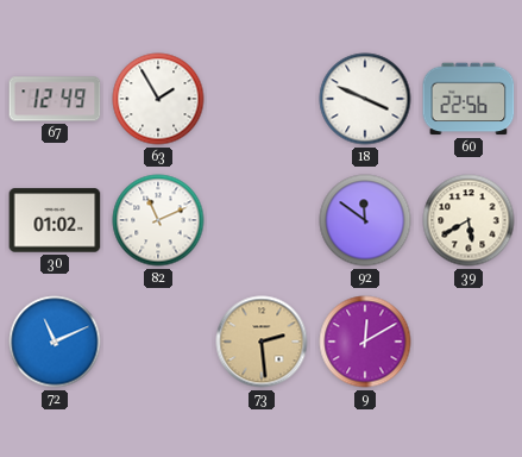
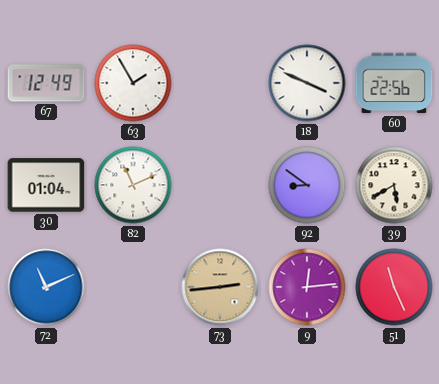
30: 01:02 -> 01:04
92: 11:51 -> 8:51
73: 2:29 -> 2:44
9: 12:10 -> 12:14
51: none -> 11:26
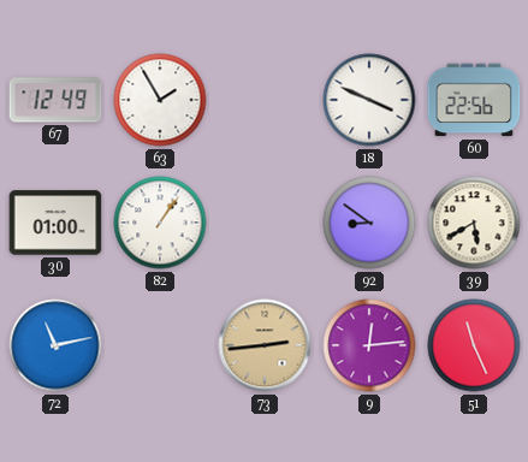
30: 01:04 -> 01:00
82: 11:11 -> 1:06
72: 11:11 -> 11:13
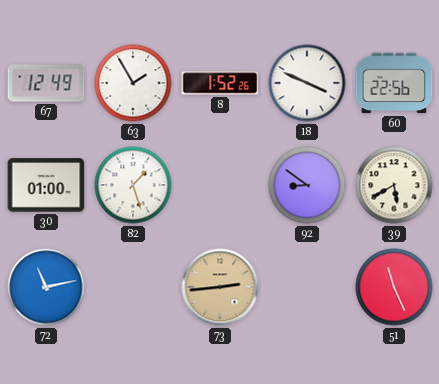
8: none -> 1:52
82: 1:06 -> 1:27
9: 12:14 -> none
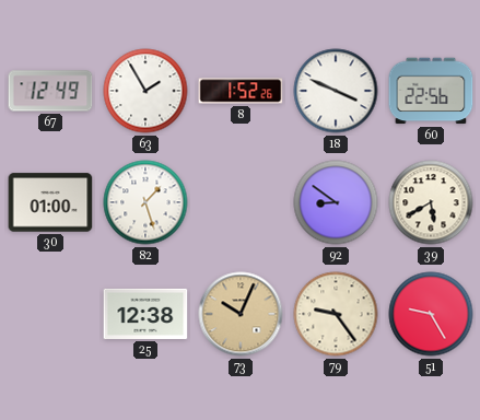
72: 11:13 -> none
25: none -> 12:38
73: 2:44 -> 10:04
79: none -> 9:24
51: 11:26 -> 9:25
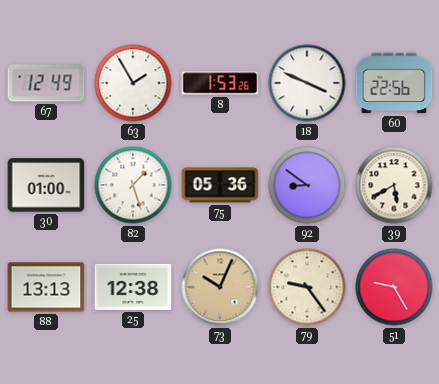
8: 1:52 -> 1:53
75: none -> 05:36
88: none -> 13:13
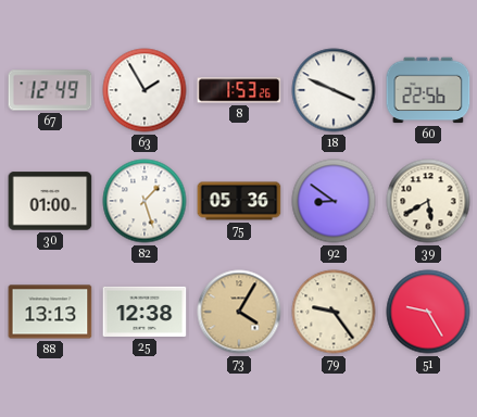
73: 10:04 -> 4:05
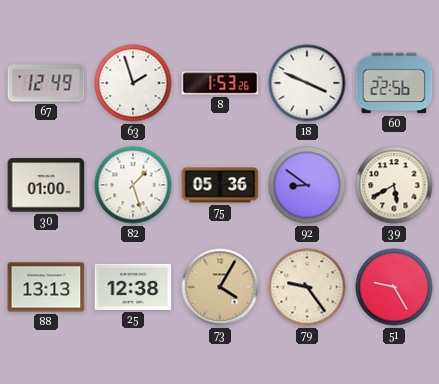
63: 1:55 -> 1:57
